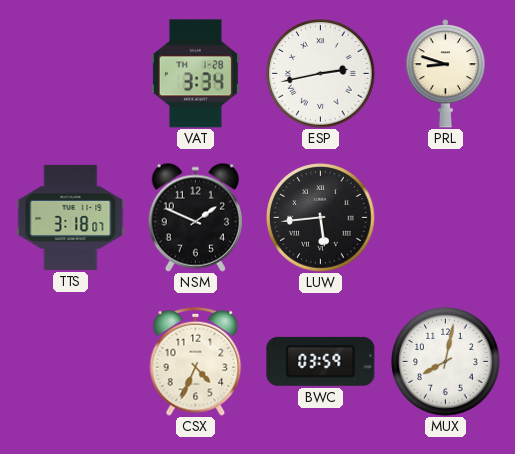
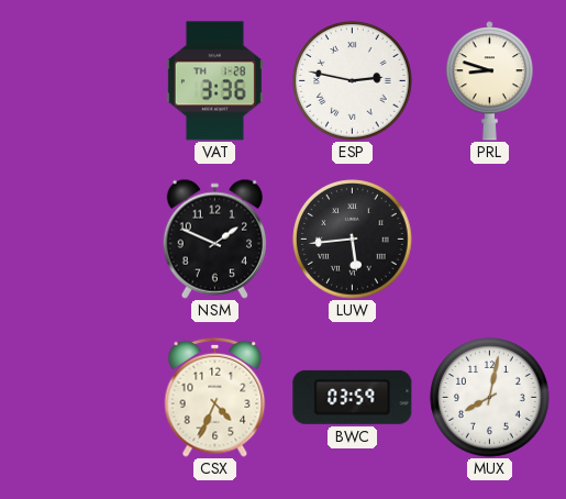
VAT: 3:34 -> 3:36
ESP: 2:43 -> 2:47
TTS: 3:18 -> none
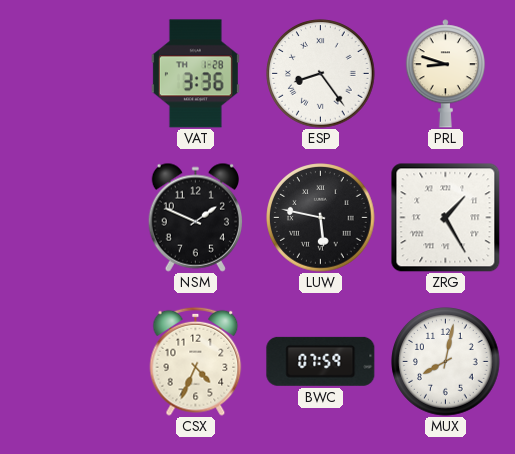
ESP: 2:47 -> 8:24
LUW: 5:44 -> 5:47
ZRG: none -> 1:25
BWC: 03:59 -> 07:59
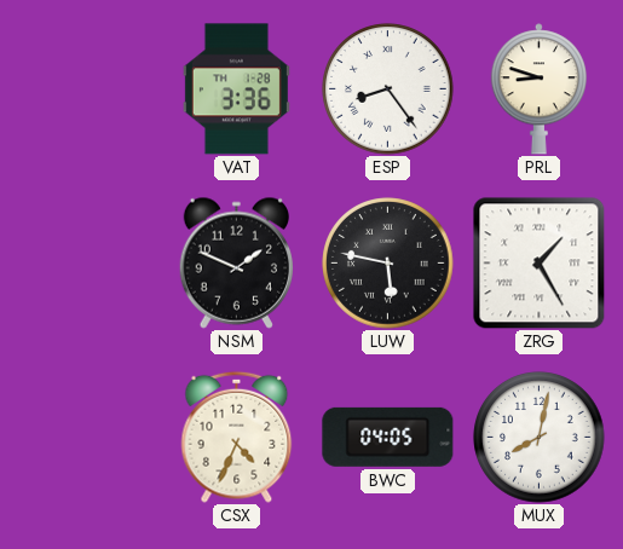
BWC: 07:59 -> 04:05
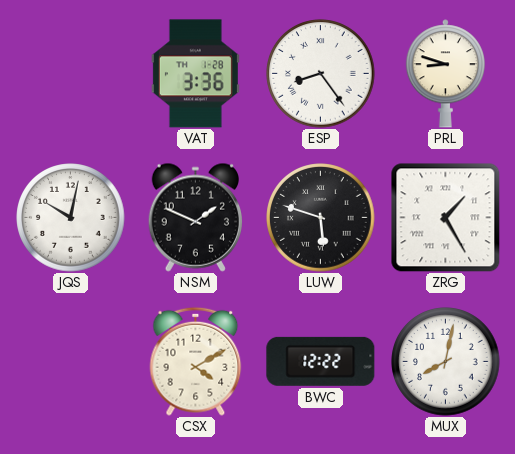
JQS: none -> 10:02
LUW: 5:47 -> 5:48
CSX: 4:34 -> 4:10
BWC: 04:05 -> 12:22
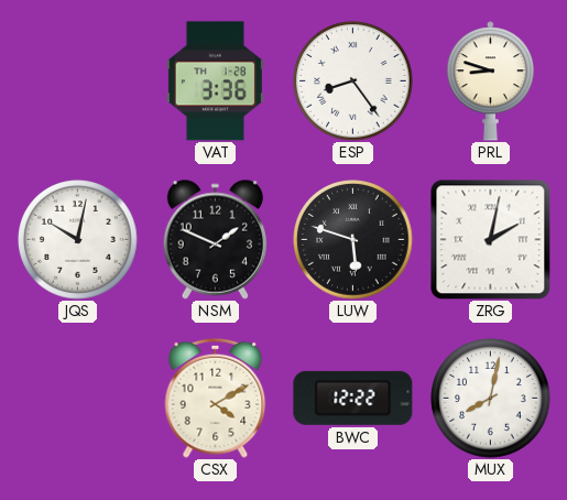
ZRG: 1:25 -> 2:02
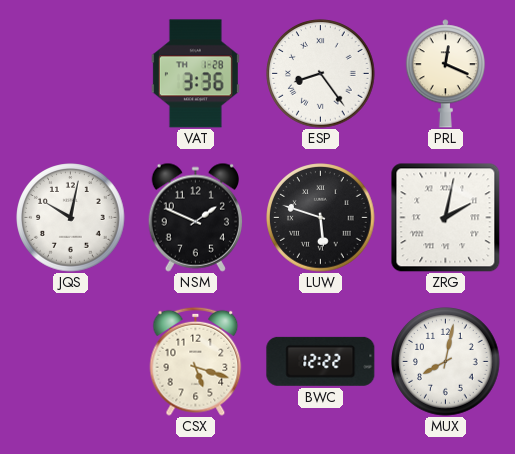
PRL: 8:48 -> 12:19
CSX: 4:10 -> 5:18
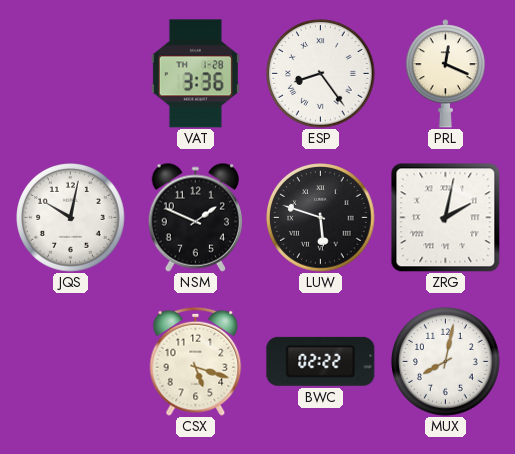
BWC: 12:22 -> 02:22
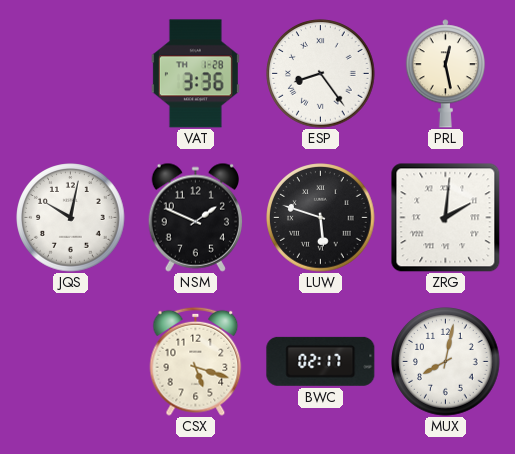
PRL: 12:19 -> 12:28
ZRG: 2:02 -> 2:01
BWC: 02:22 -> 02:17
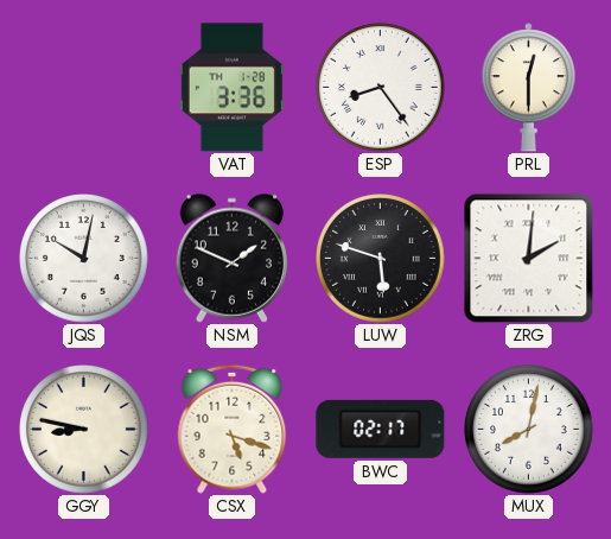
PRL: 12:28 -> 12:30
GGY: none -> 8:47
